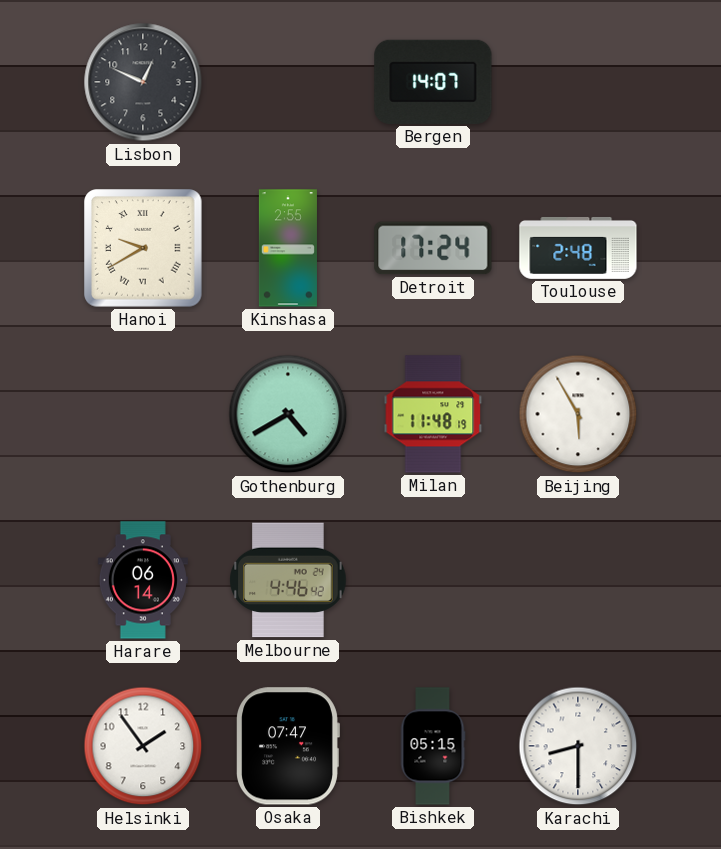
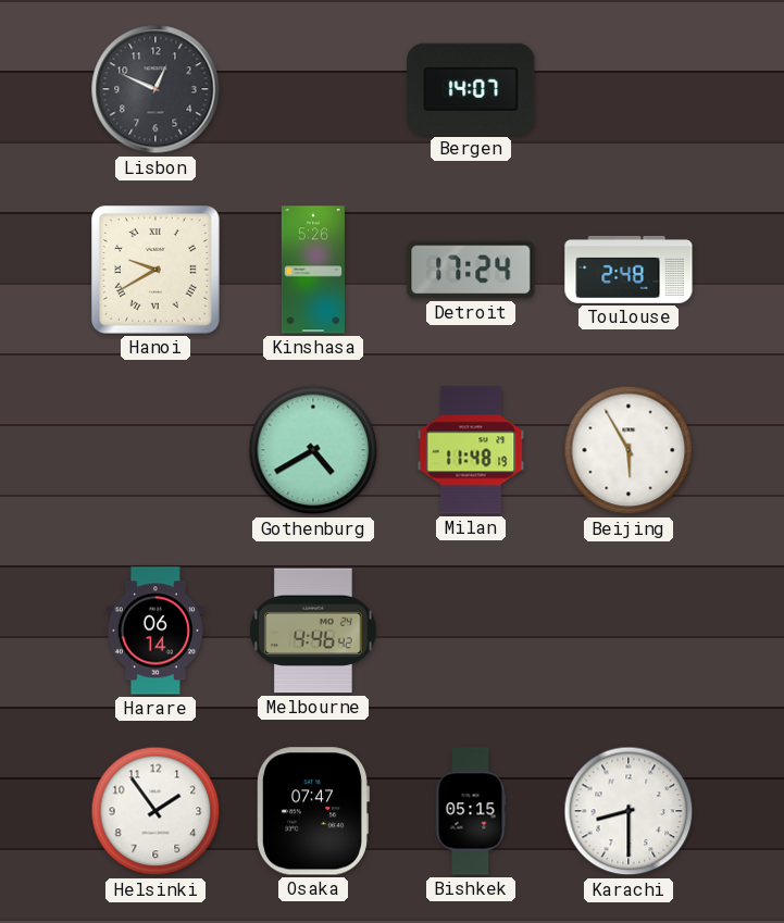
Kinshasa: 2:55 -> 5:26
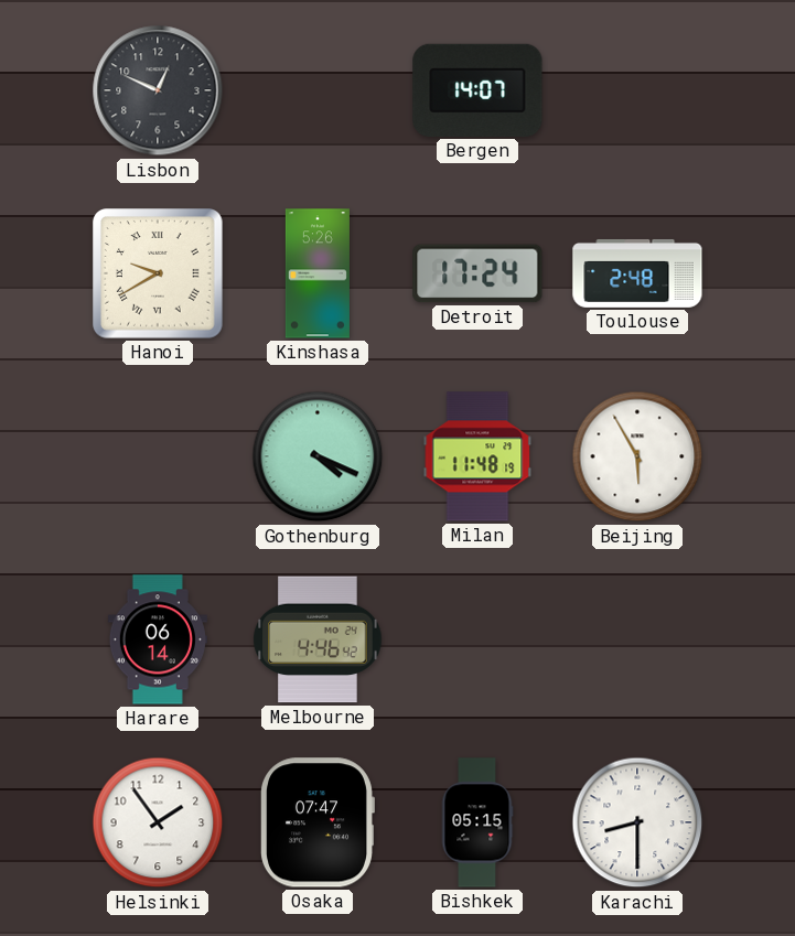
Gothenburg: 4:40 -> 4:19
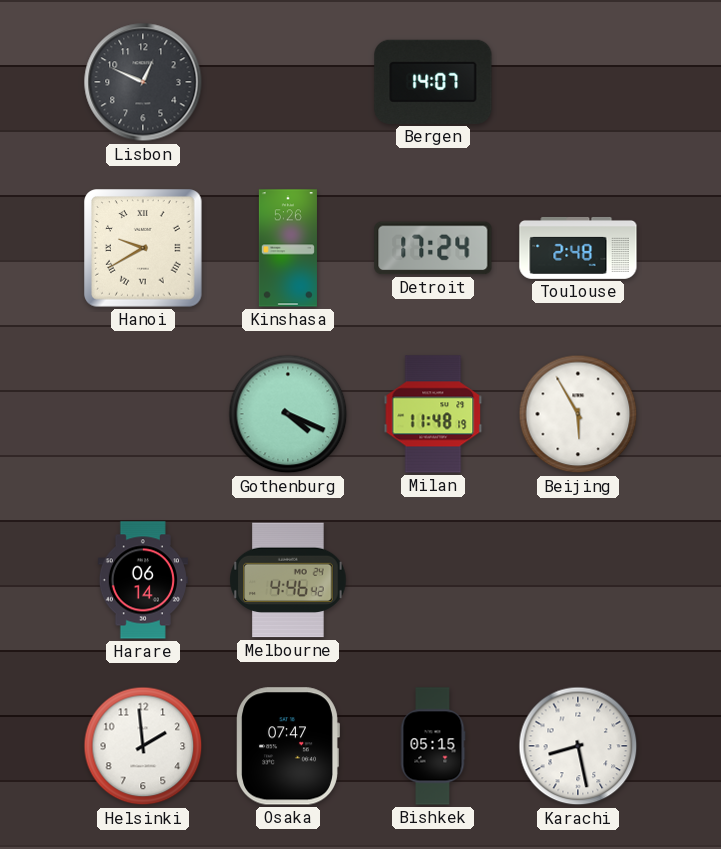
Helsinki: 1:54 -> 1:59
Karachi: 8:30 -> 8:28
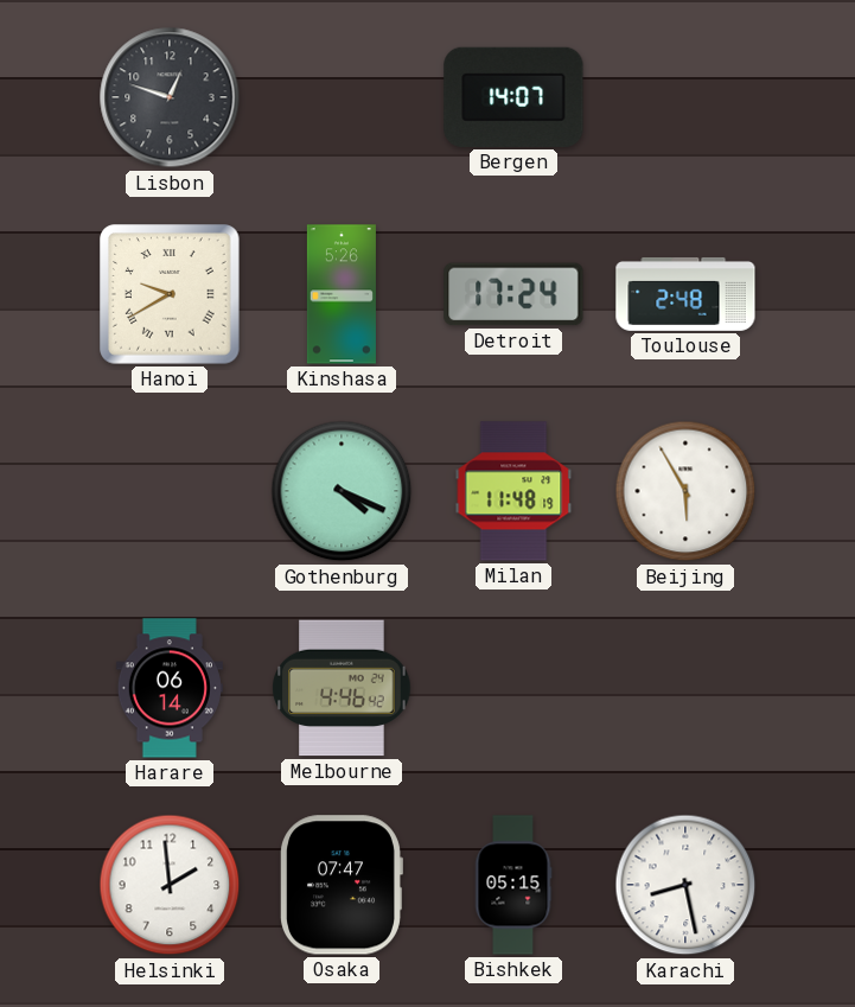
Lisbon: 12:49 -> 12:48
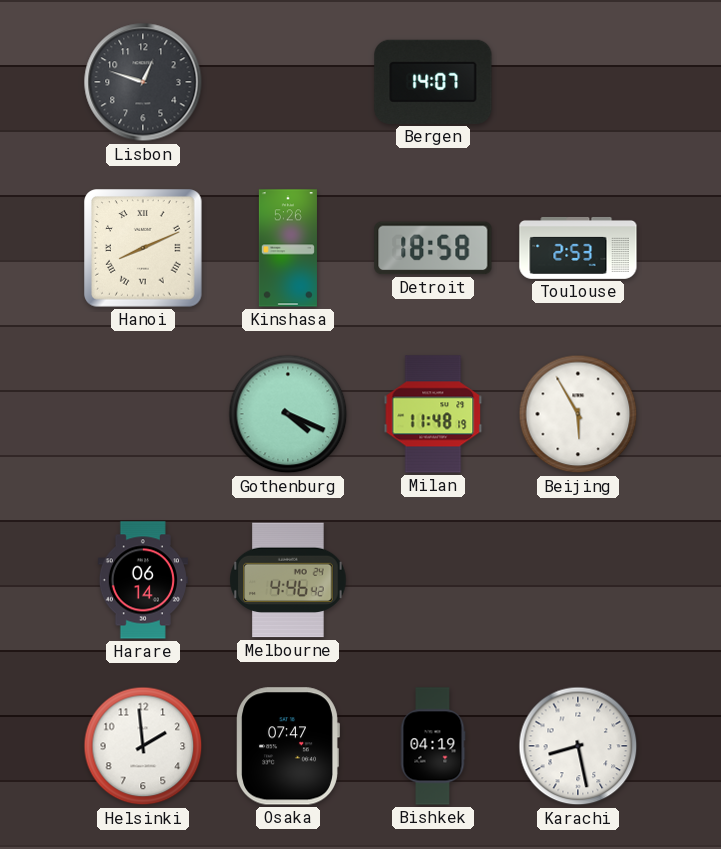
Hanoi: 9:40 -> 8:11
Detroit: 17:24 -> 18:58
Toulouse: 2:48 -> 2:53
Bishkek: 05:15 -> 04:19
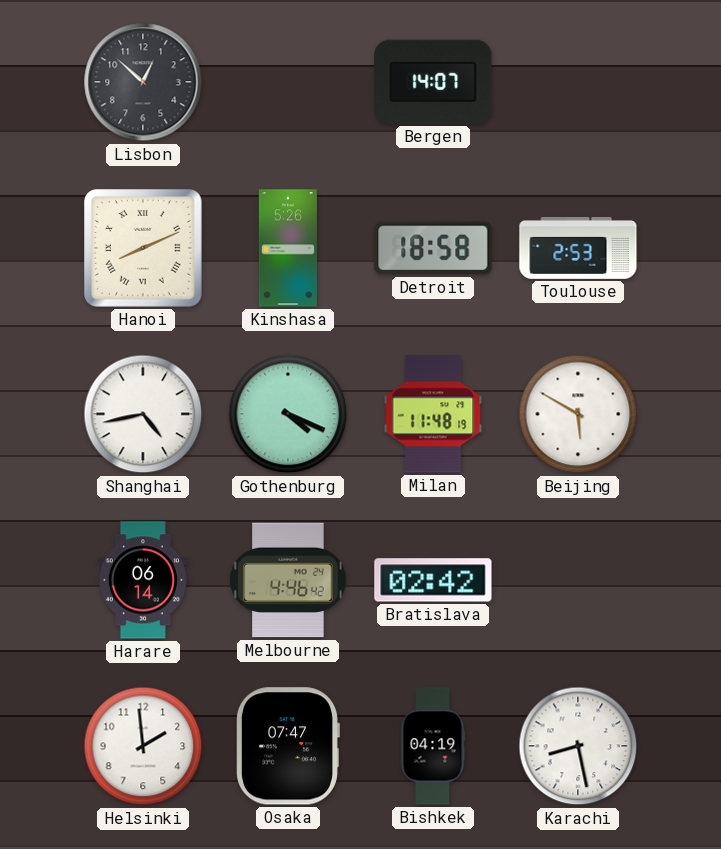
Lisbon: 12:48 -> 12:52
Shanghai: none -> 4:43
Beijing: 5:55 -> 5:50
Bratislava: none -> 02:42
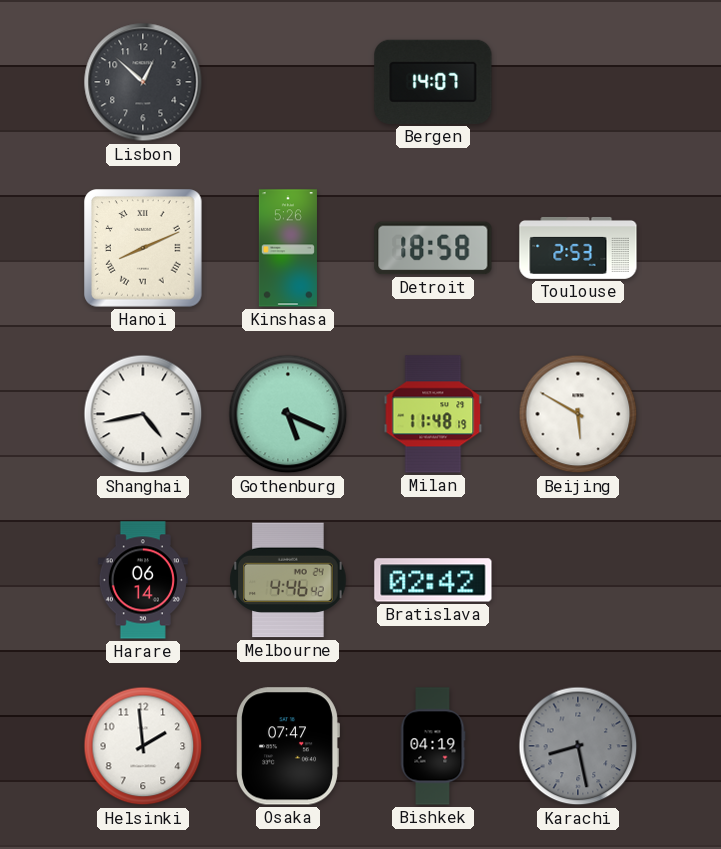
Gothenburg: 4:19 -> 5:19
Karachi dial: white -> grey
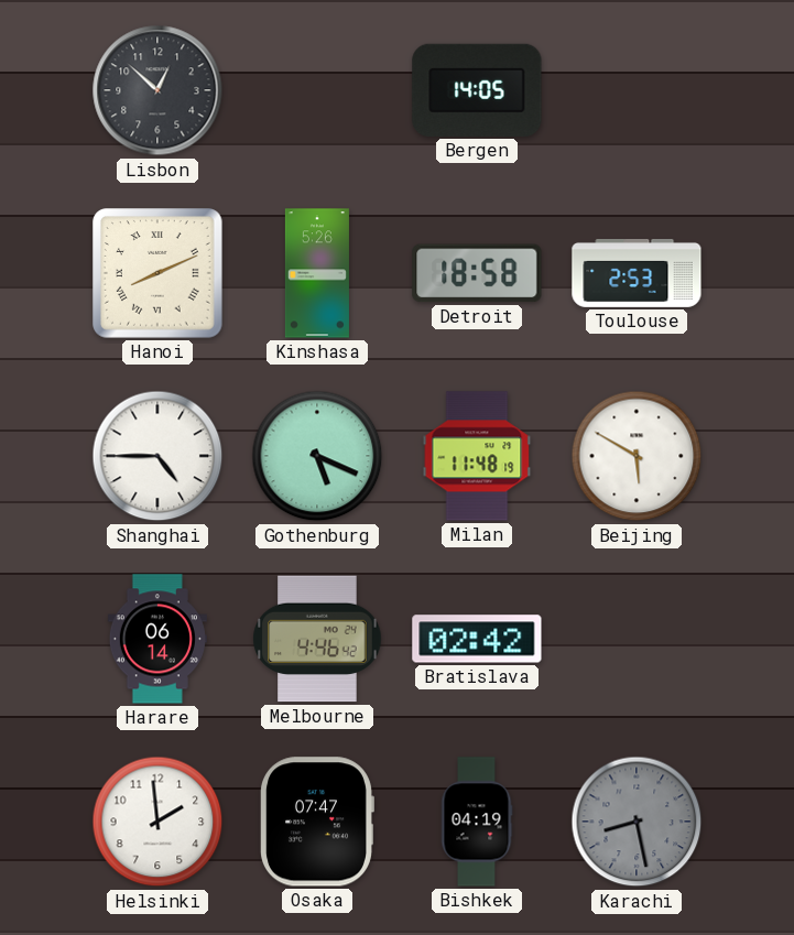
Bergen: 14:07 -> 14:05
Shanghai: 4:43 -> 4:45
